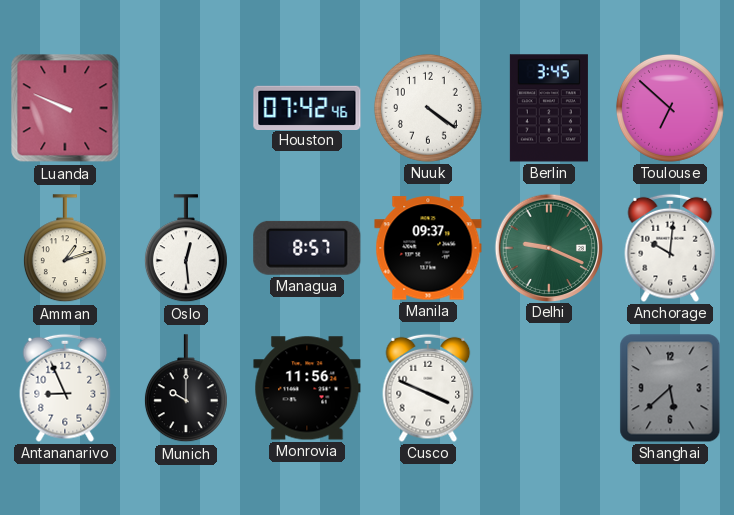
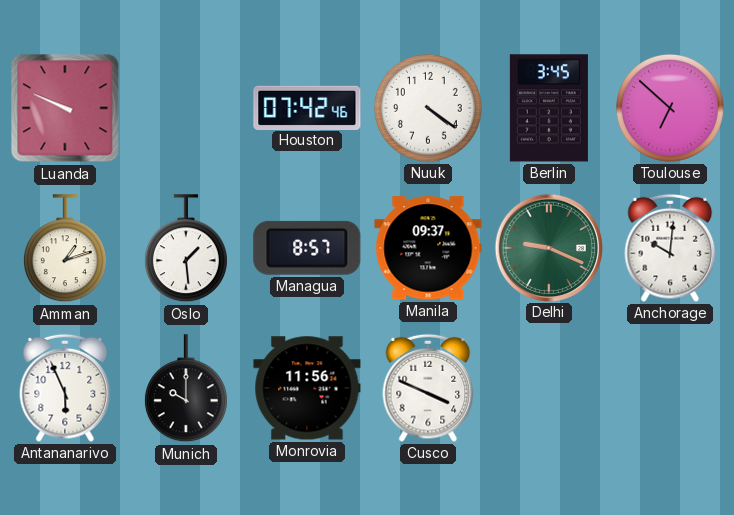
Oslo: 12:29 -> 1:29
Antananarivo: 8:56 -> 5:56
Shanghai: 5:38 -> none
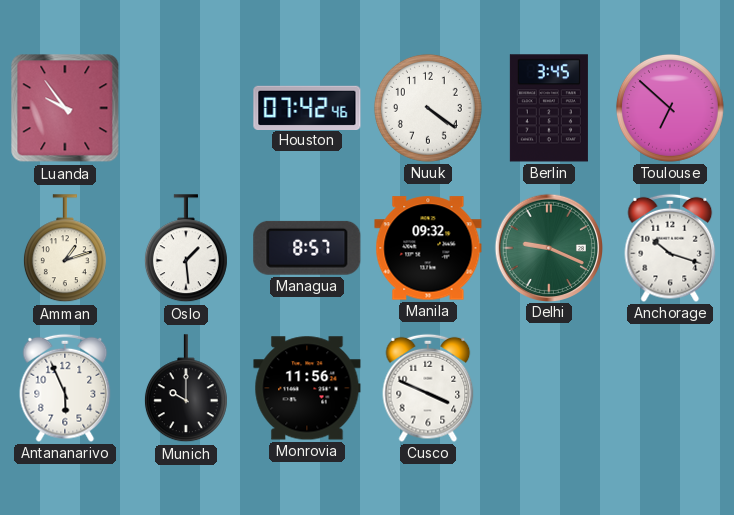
Luanda: 9:49 -> 9:54
Manila: 09:37 -> 09:32
Anchorage: 10:01 -> 10:18
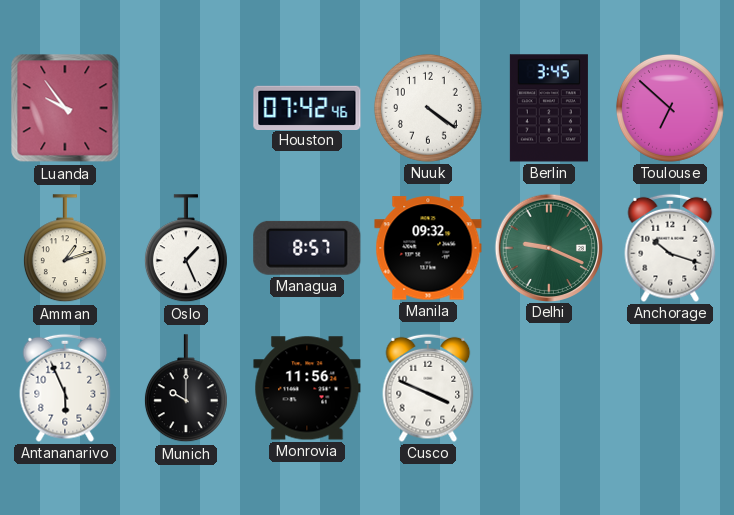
Oslo: 1:29 -> 1:26
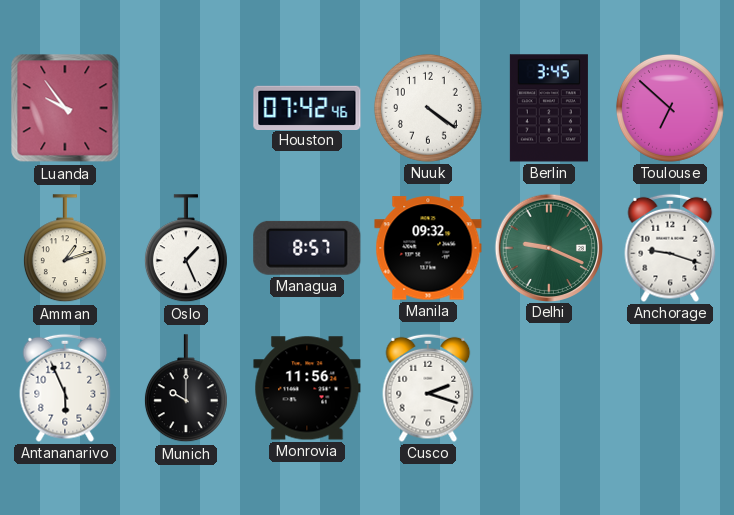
Anchorage: 10:18 -> 9:18
Cusco: 3:49 -> 2:18
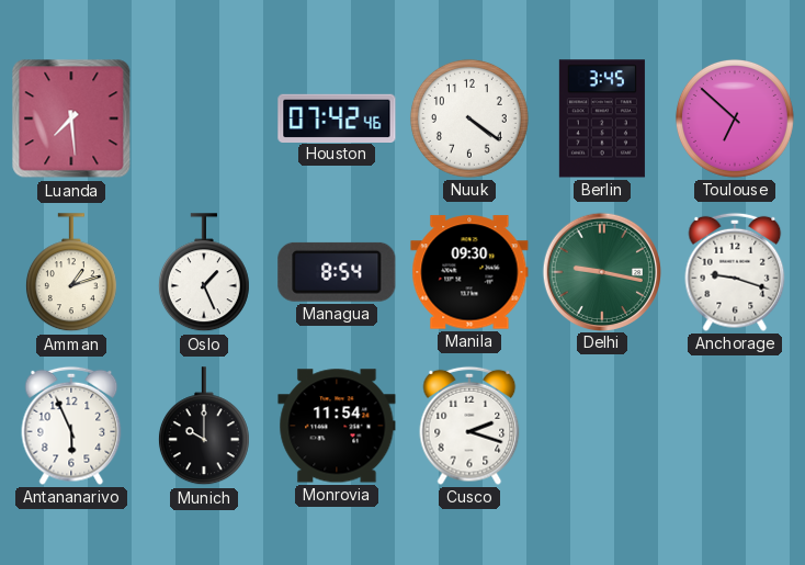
Luanda: 9:54 -> 7:29
Managua: 8:57 -> 8:54
Manila: 09:32 -> 09:30
Delhi: 9:19 -> 9:17
Monrovia: 11:56 -> 11:54
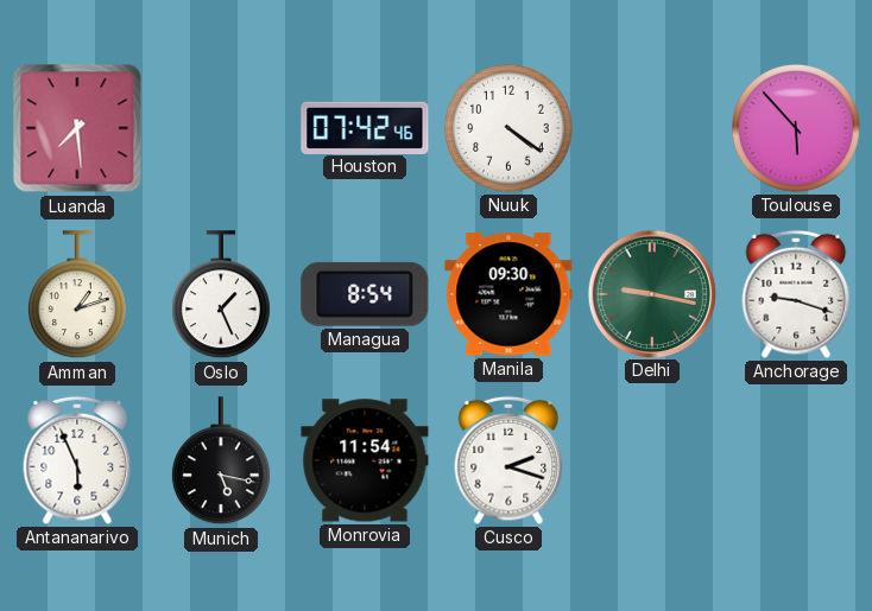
Berlin: 3:45 -> none
Toulouse: 6:52 -> 5:53
Munich: 10:00 -> 5:17
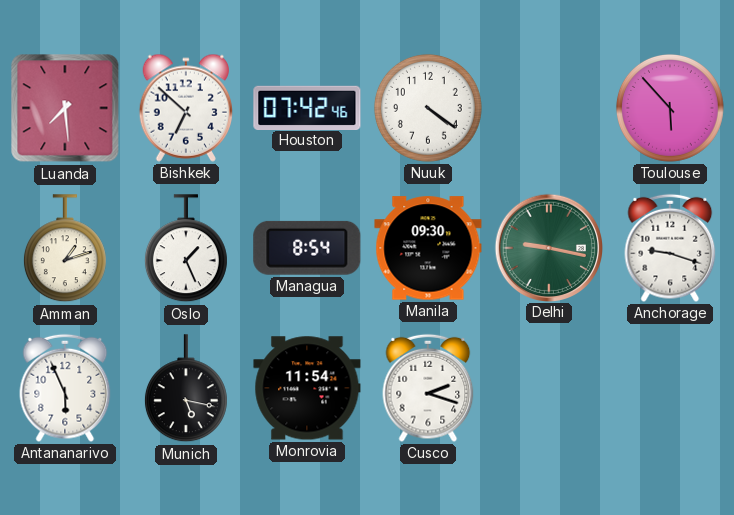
Bishkek: none -> 6:52
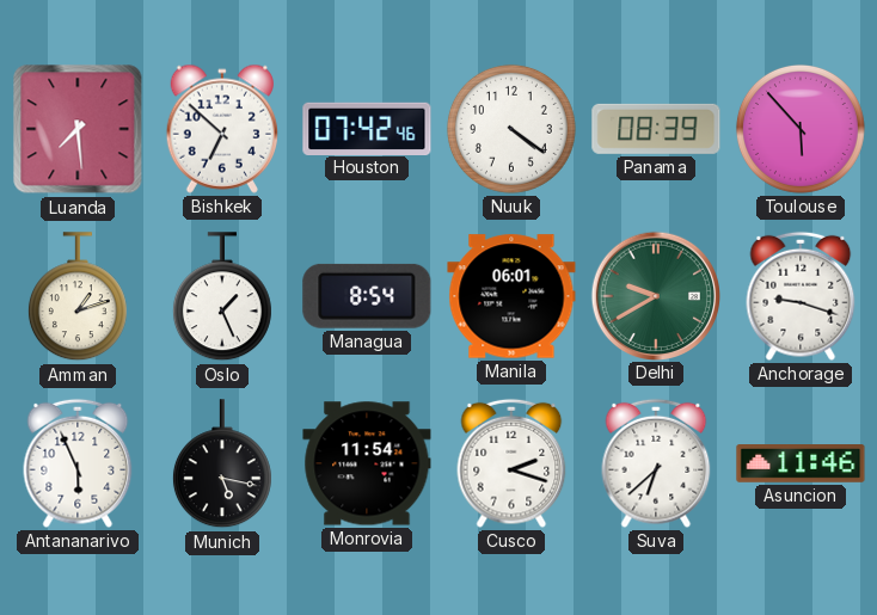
Panama: none -> 08:39
Manila: 09:30 -> 06:01
Delhi: 9:17 -> 9:40
Suva: none -> 6:38
Asuncion: none -> 11:46
